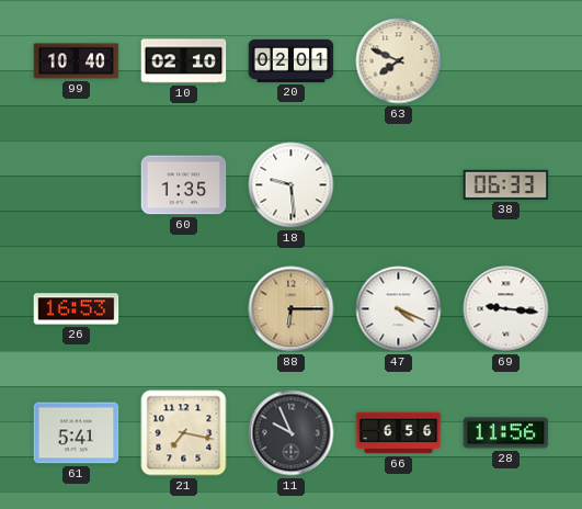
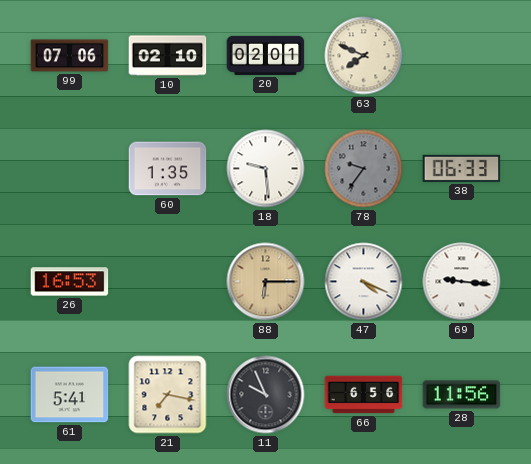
99: 10:40 -> 07:06
78: none -> 9:36
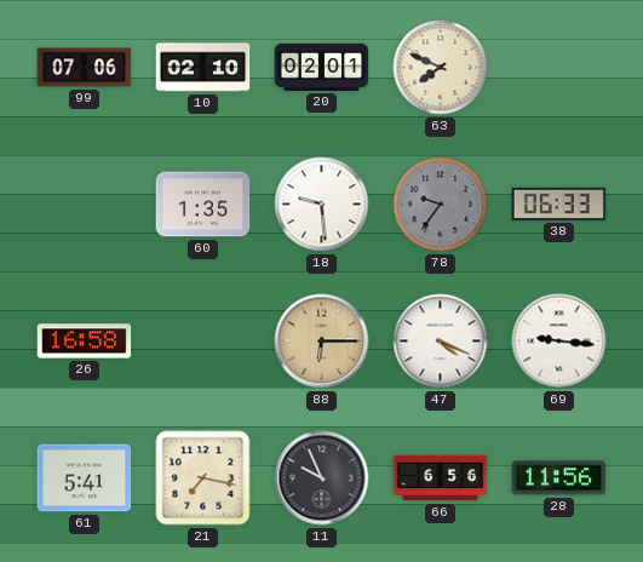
26: 16:53 -> 16:58
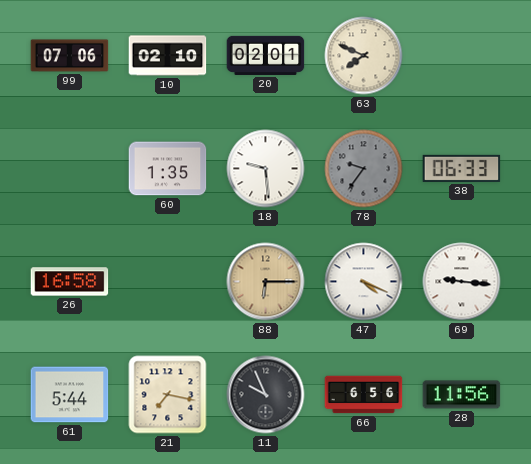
61: 5:41 -> 5:44
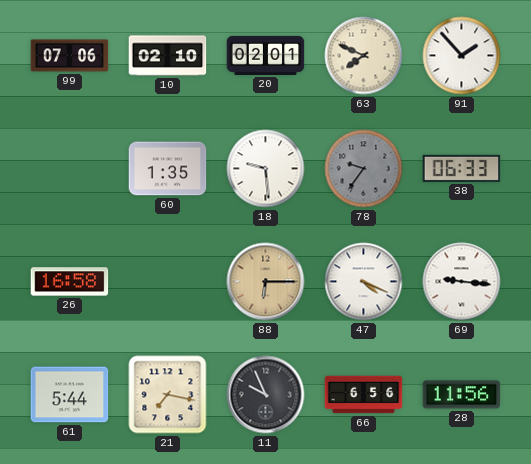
91: none -> 1:53
